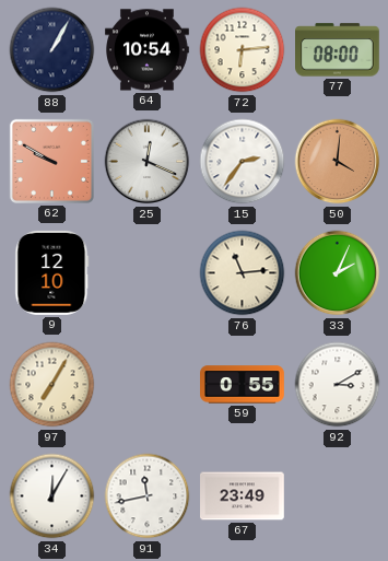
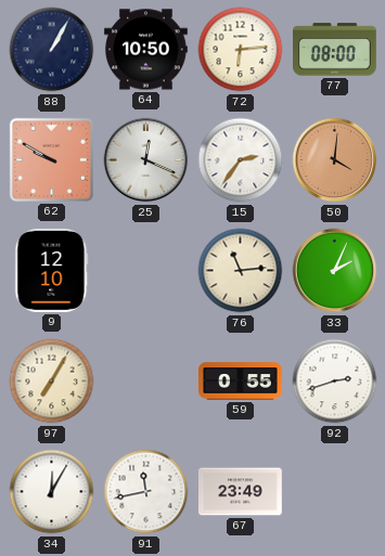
64: 10:54 -> 10:50
92: 3:10 -> 2:42
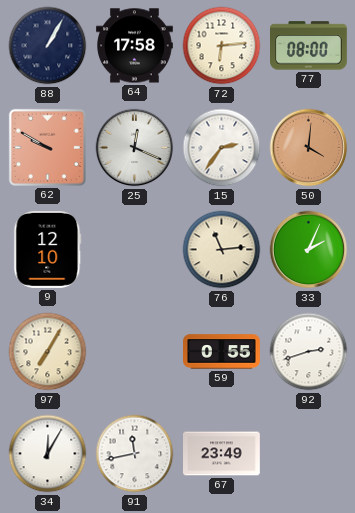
64: 10:50 -> 17:58
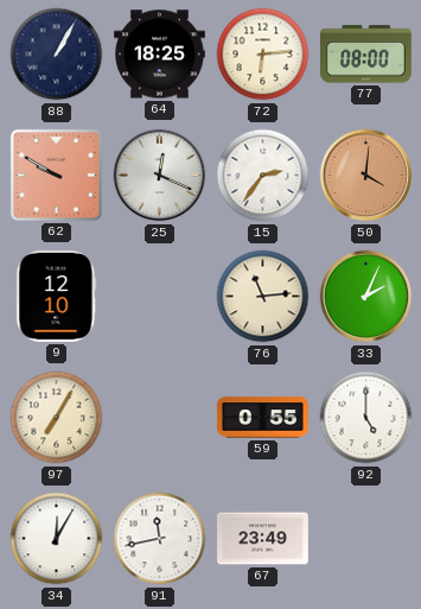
64: 17:58 -> 18:25
92: 2:42 -> 5:00
